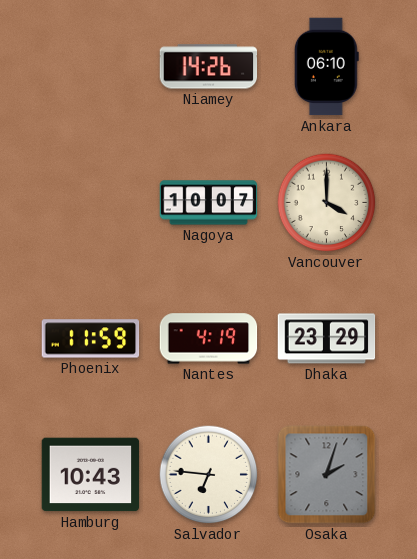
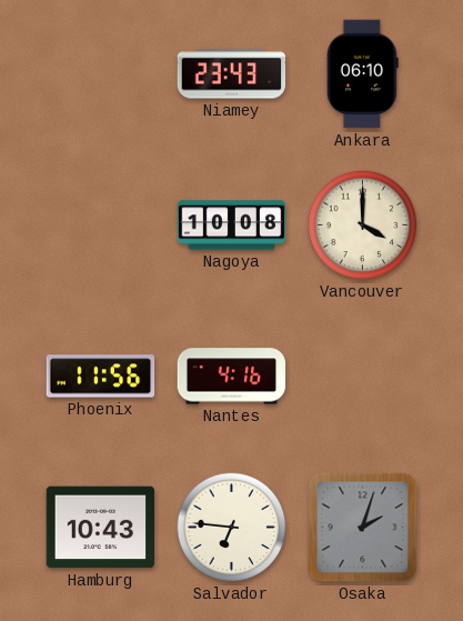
Niamey: 14:26 -> 23:43
Nagoya: 10:07 -> 10:08
Phoenix: 11:59 -> 11:56
Nantes: 4:19 -> 4:16
Dhaka: 23:29 -> none
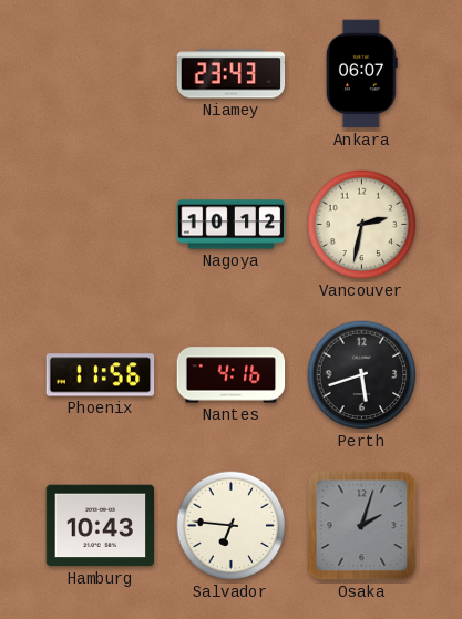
Ankara: 06:10 -> 06:07
Nagoya: 10:08 -> 10:12
Vancouver: 4:00 -> 2:32
Perth: none -> 5:42
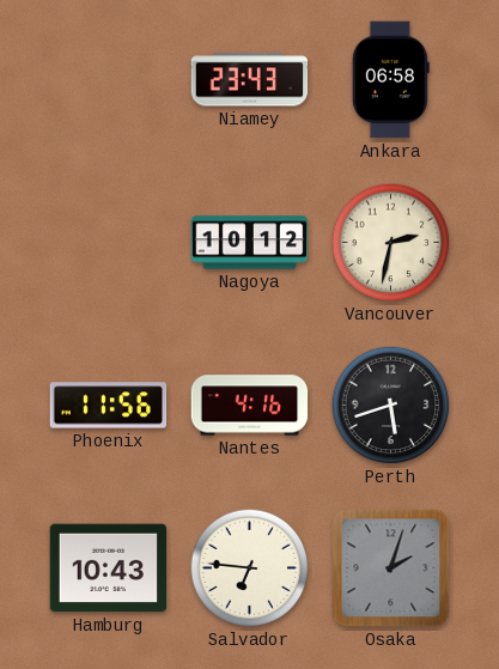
Ankara: 06:07 -> 06:58
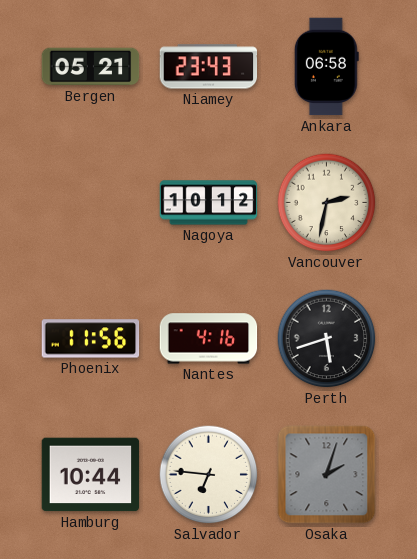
Bergen: none -> 05:21
Hamburg: 10:43 -> 10:44
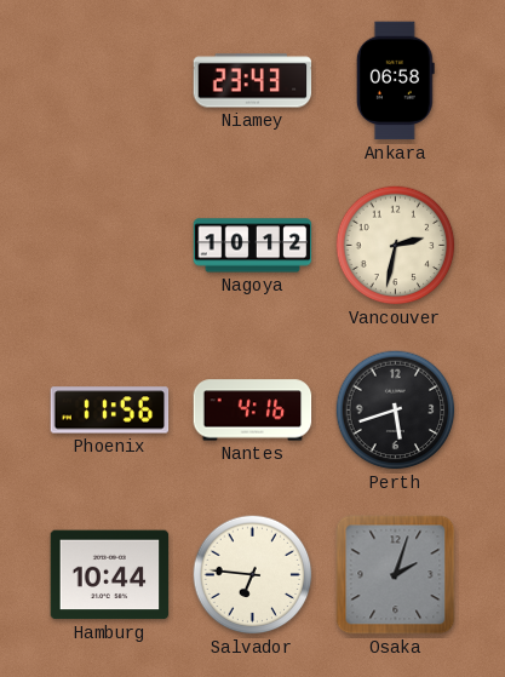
Bergen: 05:21 -> none
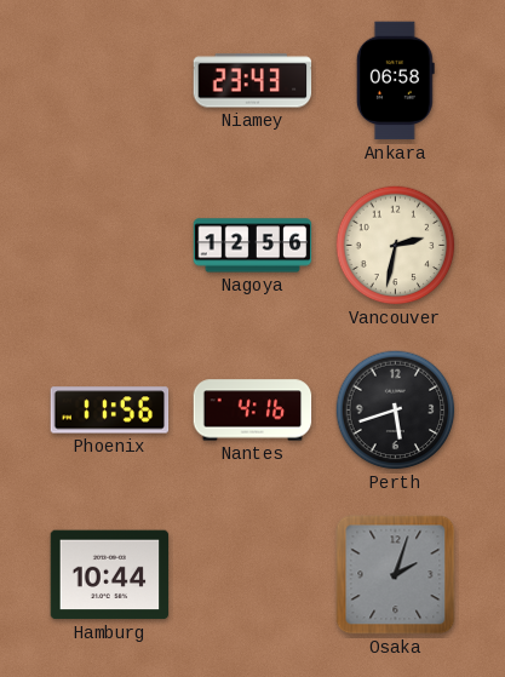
Nagoya: 10:12 -> 12:56
Salvador: 6:46 -> none
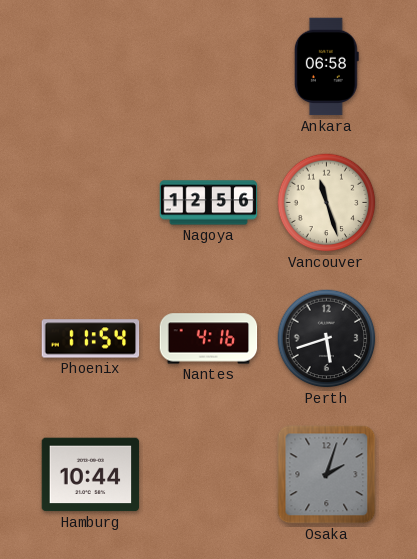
Niamey: 23:43 -> none
Vancouver: 2:32 -> 11:27
Phoenix: 11:56 -> 11:54
